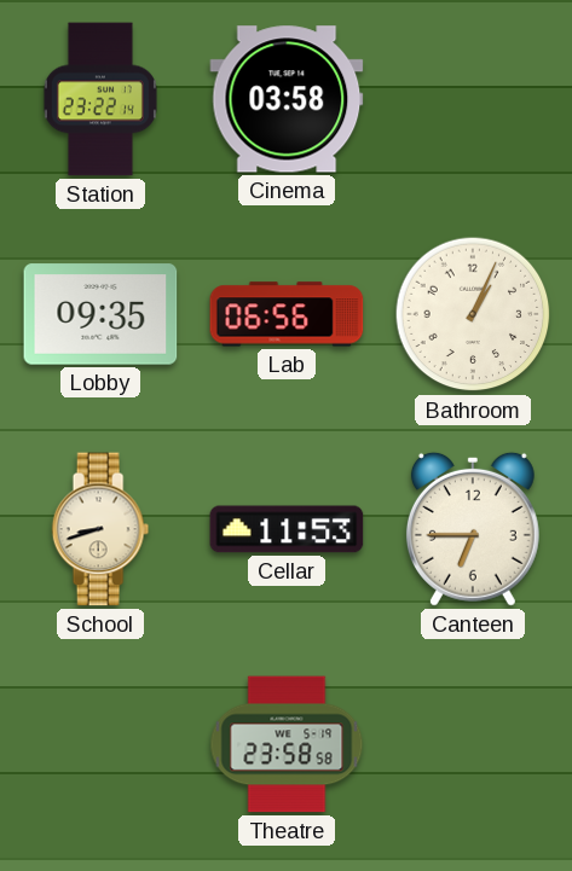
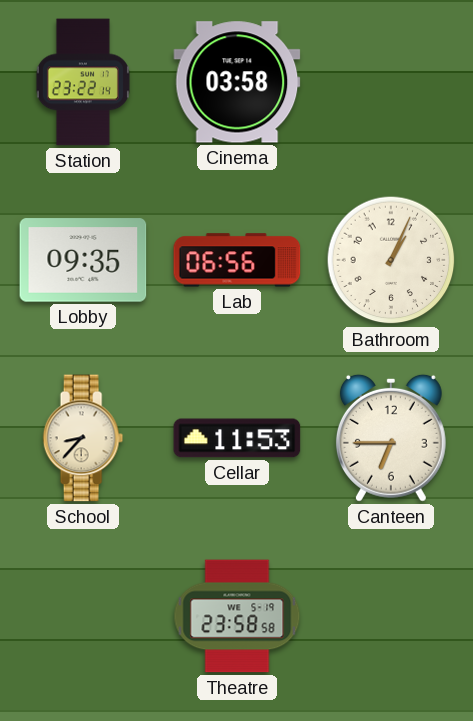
School: 8:42 -> 8:37
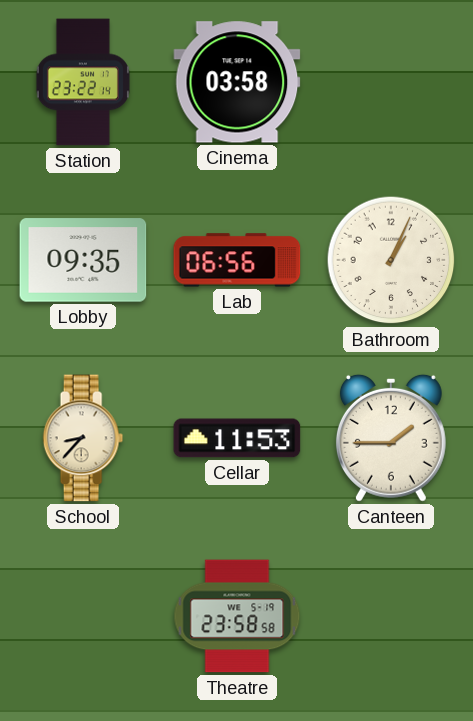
Canteen: 6:45 -> 1:45
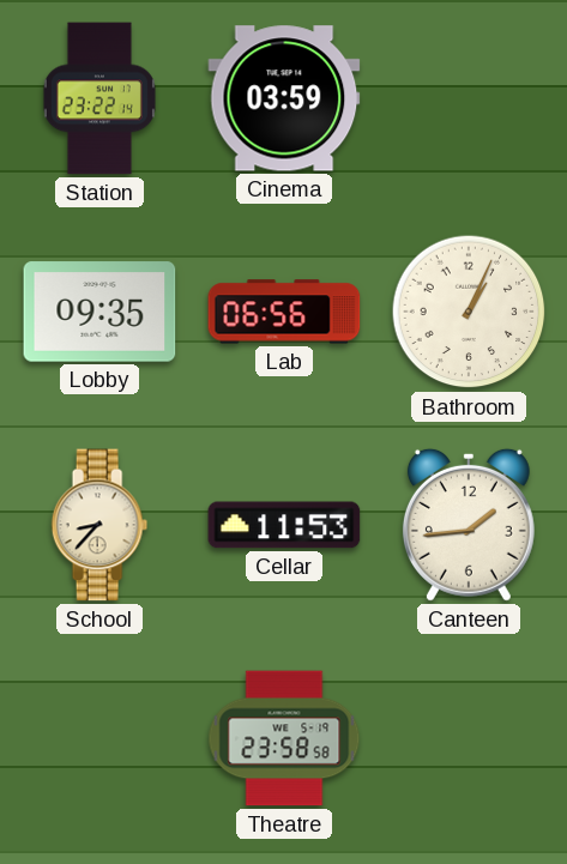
Cinema: 03:58 -> 03:59
Canteen: 1:45 -> 1:44
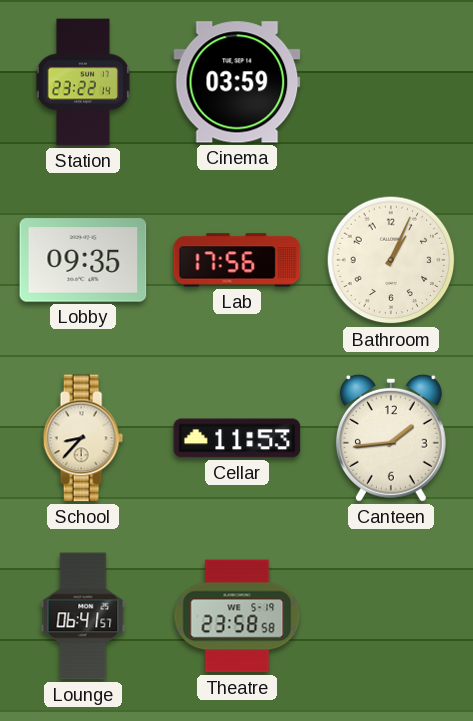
Lab: 06:56 -> 17:56
Lounge: none -> 06:41
